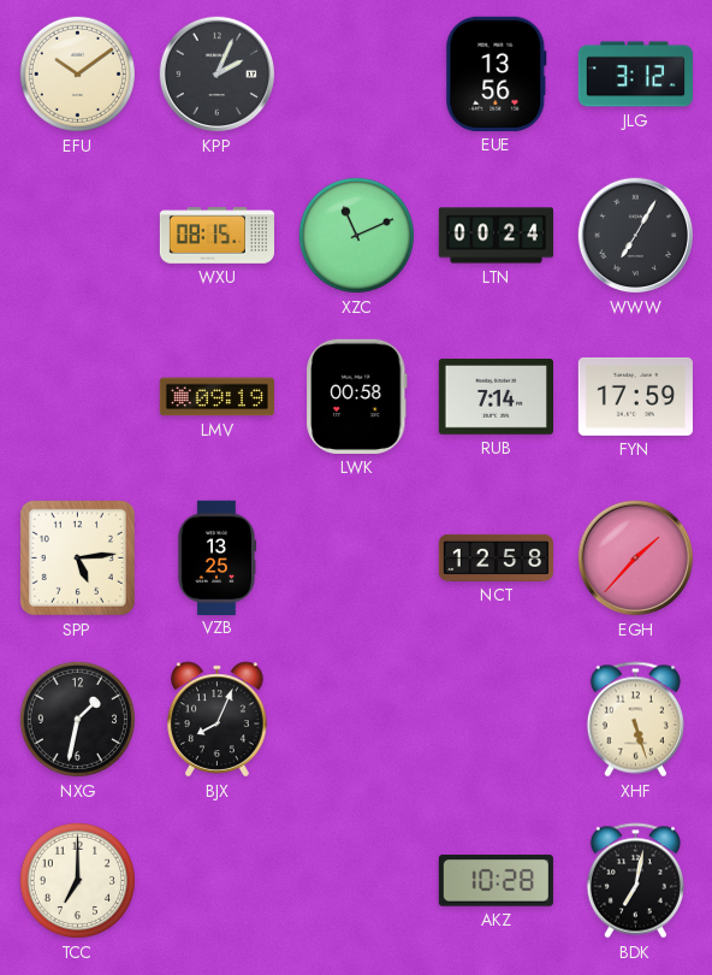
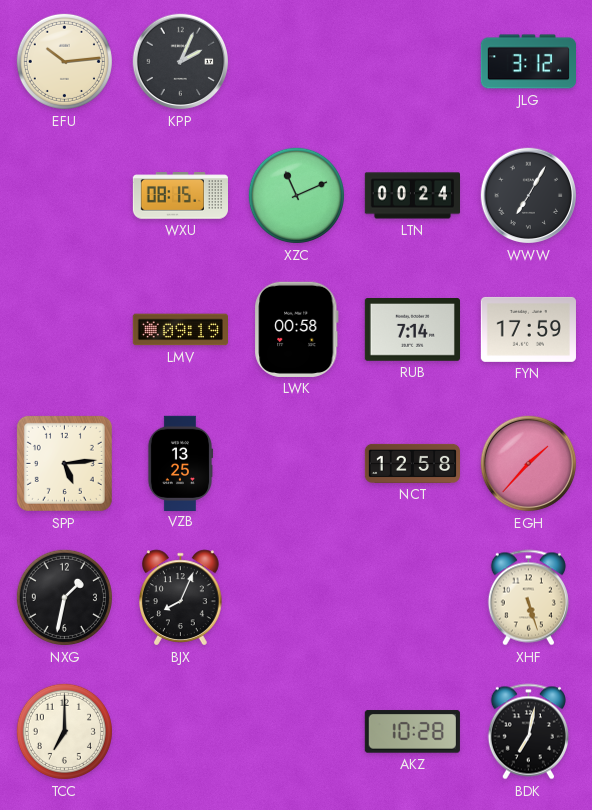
EFU: 10:09 -> 10:14
EUE: 13:56 -> none
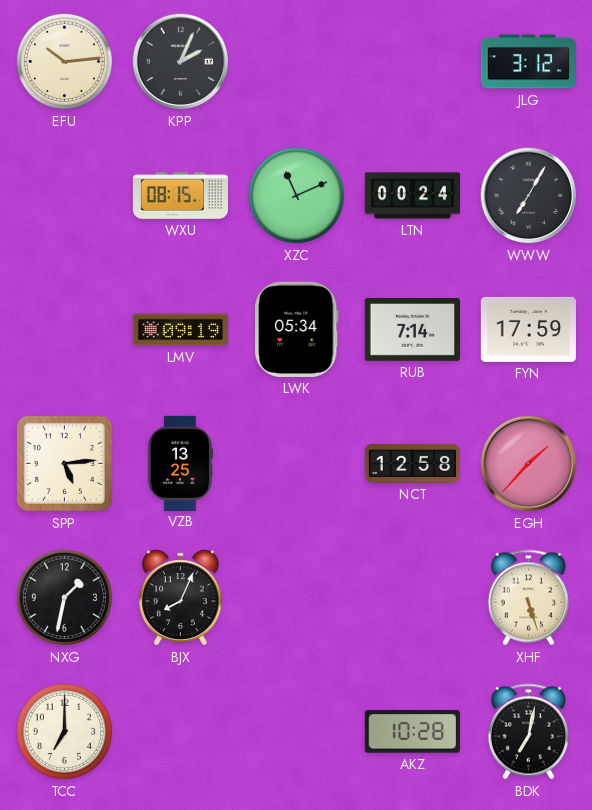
LWK: 00:58 -> 05:34
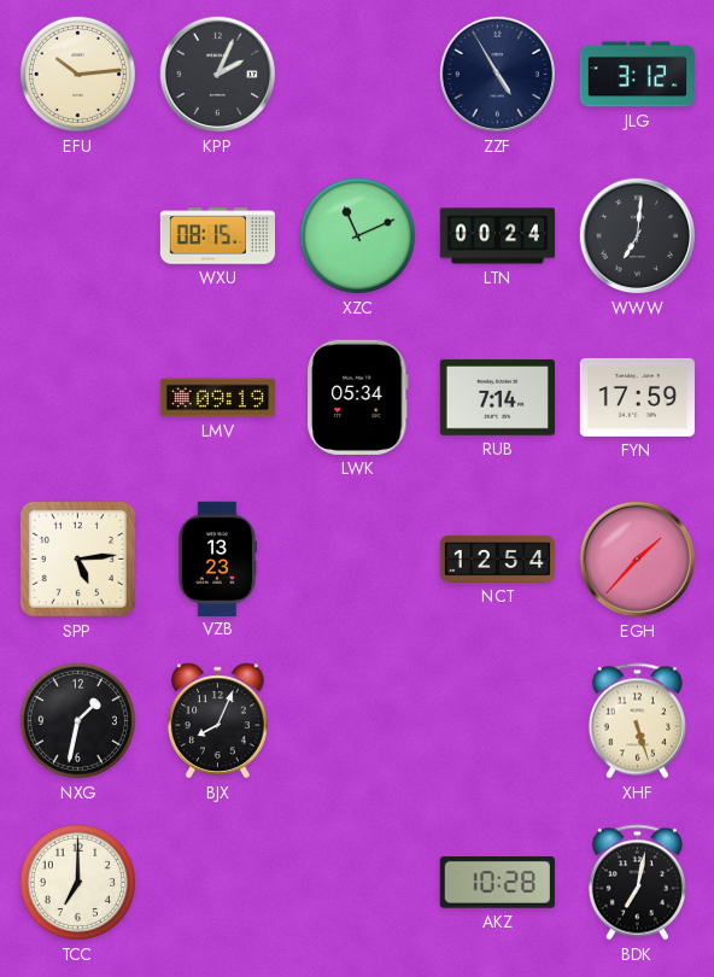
ZZF: none -> 4:55
WWW: 7:05 -> 7:01
VZB: 13:25 -> 13:23
NCT: 12:58 -> 12:54
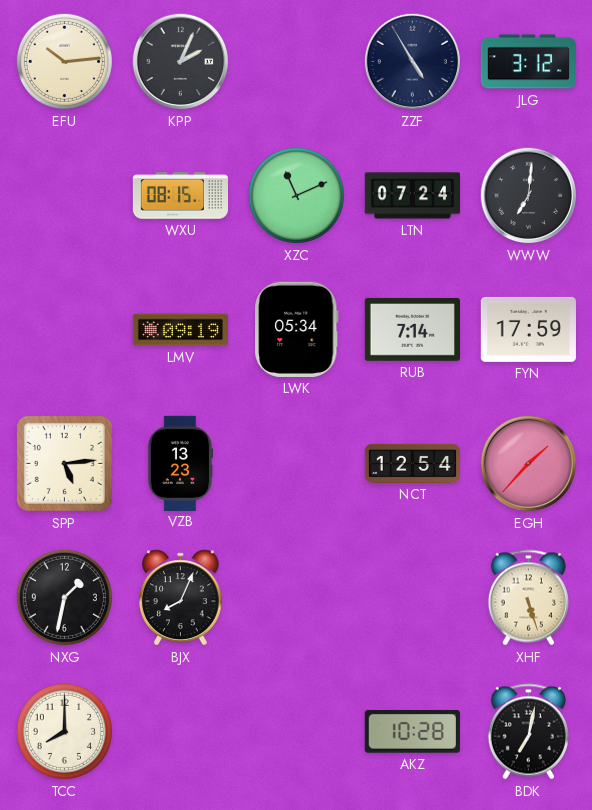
LTN: 00:24 -> 07:24
TCC: 7:00 -> 8:00
